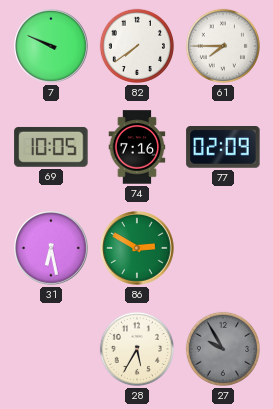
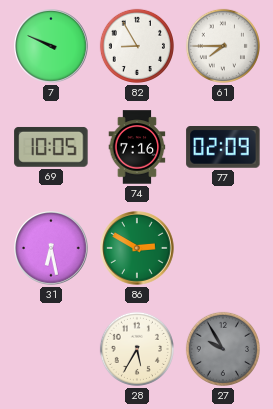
82: 7:39 -> 8:55
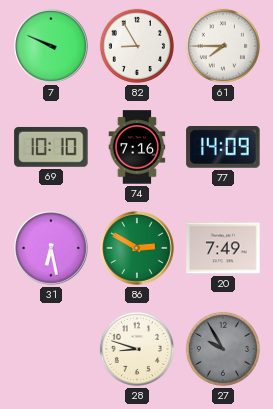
69: 10:05 -> 10:10
77: 02:09 -> 14:09
20: none -> 7:49
28: 5:35 -> 8:48
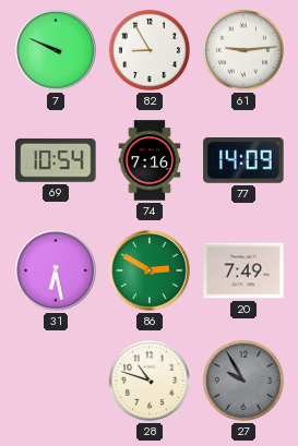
61: 7:45 -> 9:14
69: 10:10 -> 10:54
28: 8:48 -> 10:48
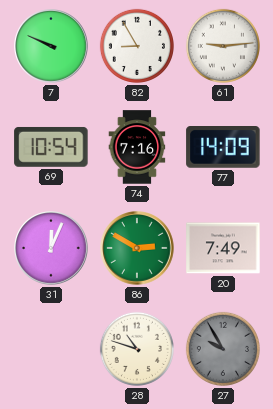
31: 6:28 -> 12:04
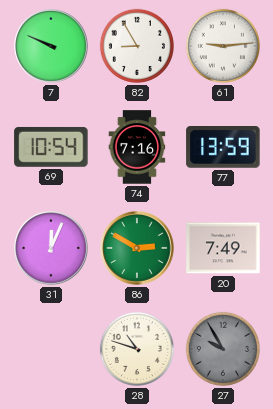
77: 14:09 -> 13:59
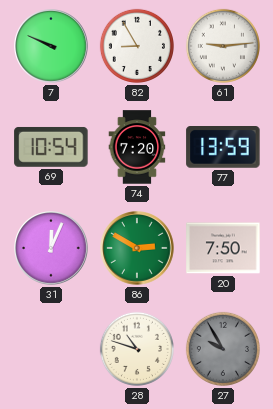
74: 7:16 -> 7:20
20: 7:49 -> 7:50
